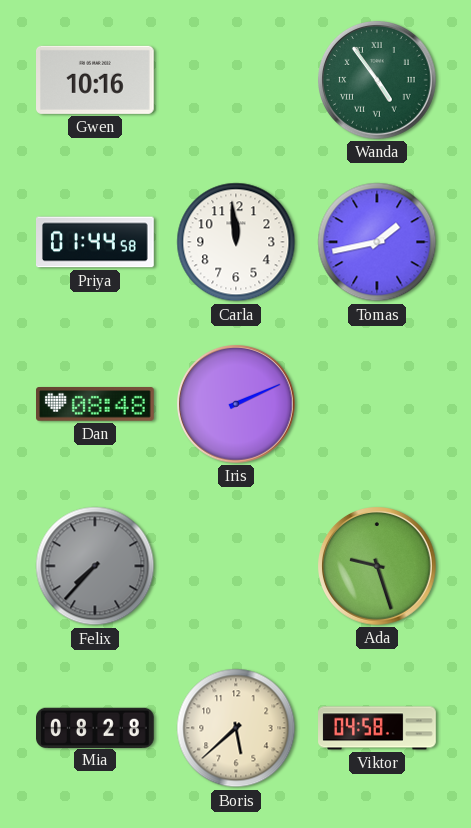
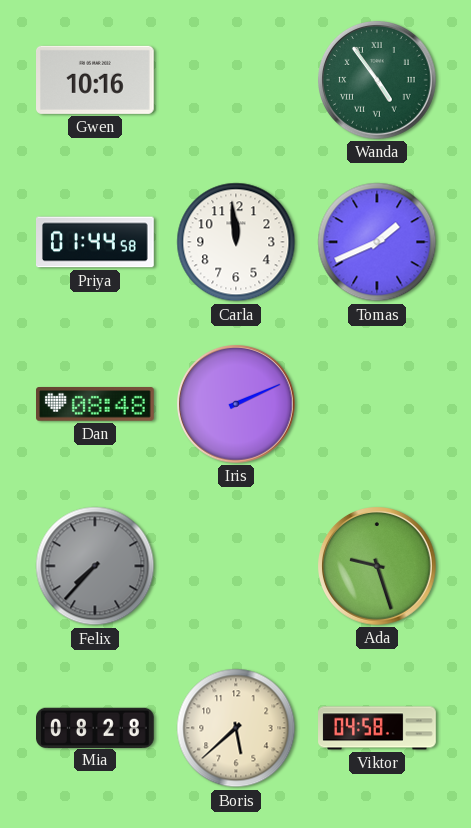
Tomas: 1:43 -> 1:41
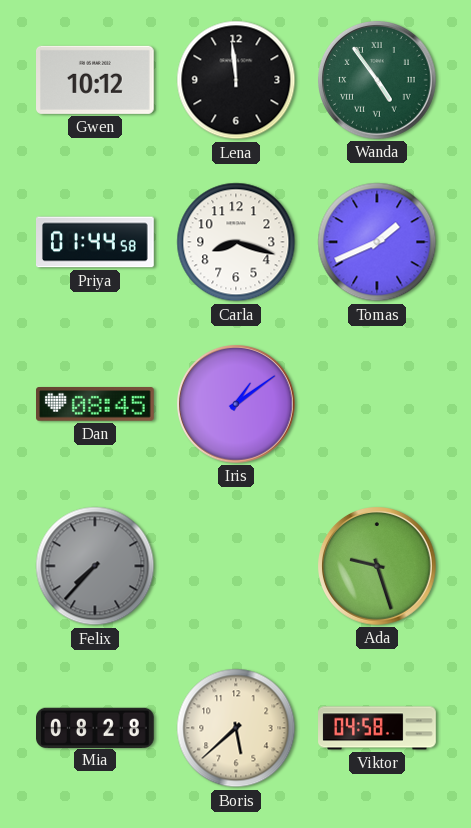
Gwen: 10:16 -> 10:12
Lena: none -> 11:59
Carla: 11:59 -> 8:18
Dan: 08:48 -> 08:45
Iris: 2:11 -> 1:09
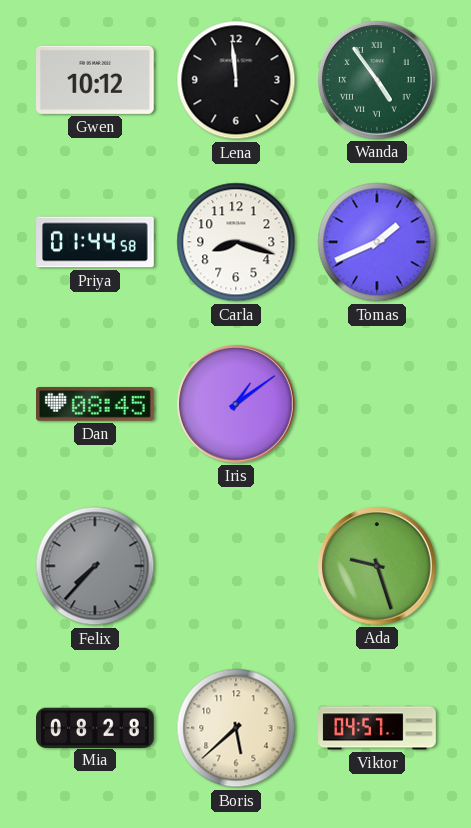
Viktor: 04:58 -> 04:57
